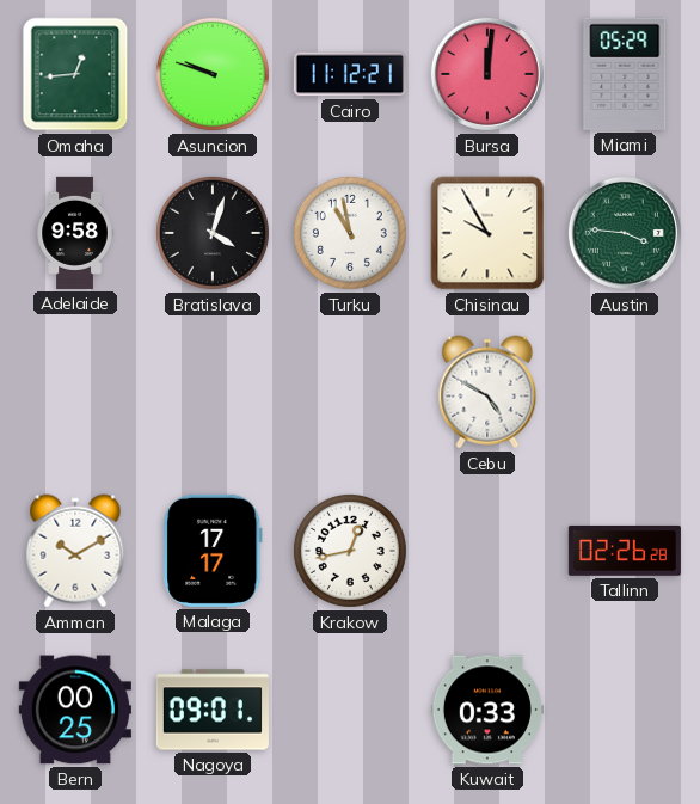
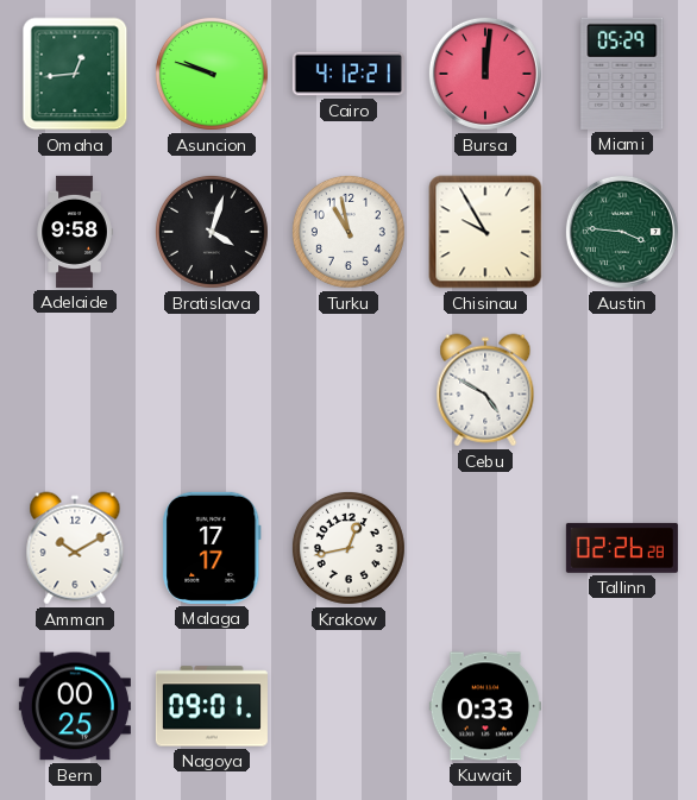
Cairo: 11:12 -> 4:12
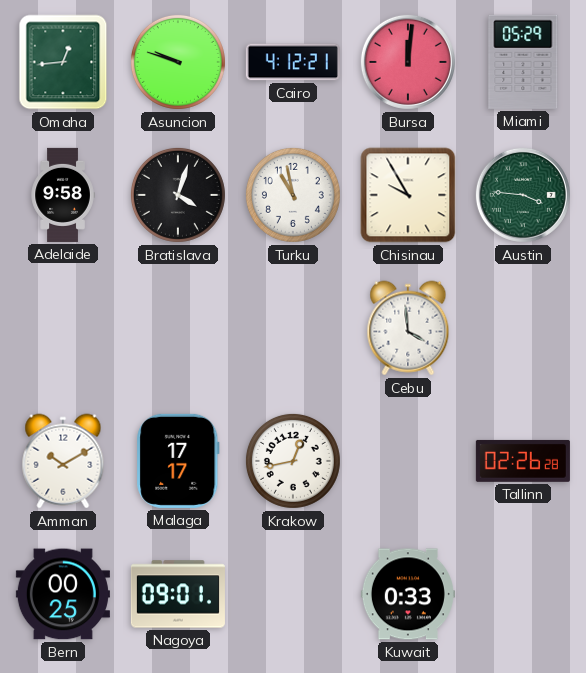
Cebu: 4:50 -> 3:59
